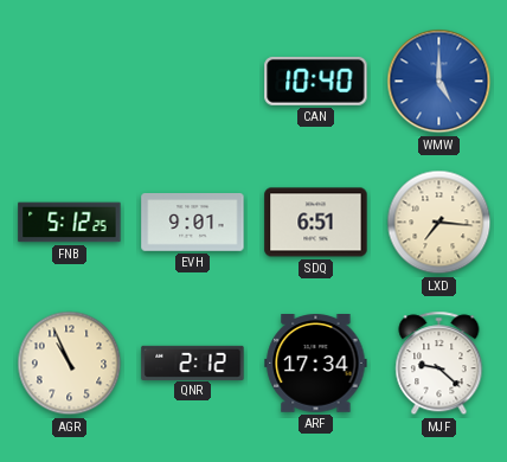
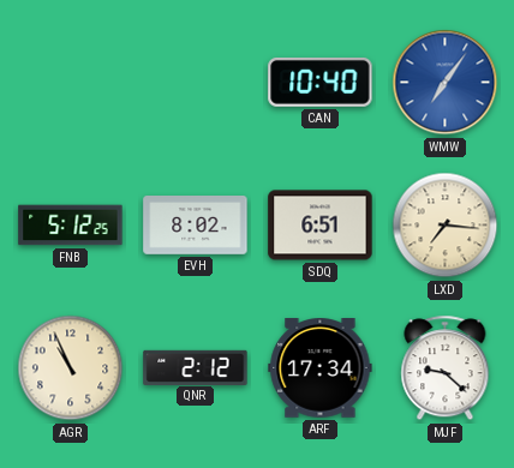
WMW: 5:00 -> 7:06
EVH: 9:01 -> 8:02
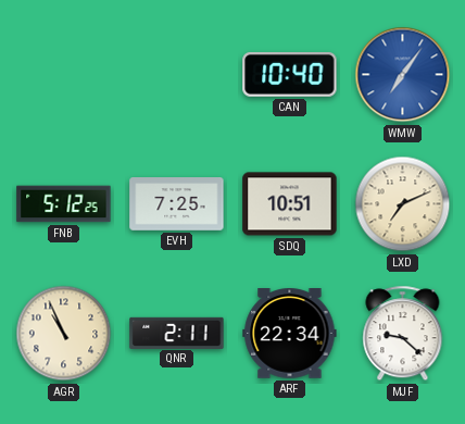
EVH: 8:02 -> 7:25
SDQ: 6:51 -> 10:51
LXD: 7:16 -> 7:11
QNR: 2:12 -> 2:11
ARF: 17:34 -> 22:34
